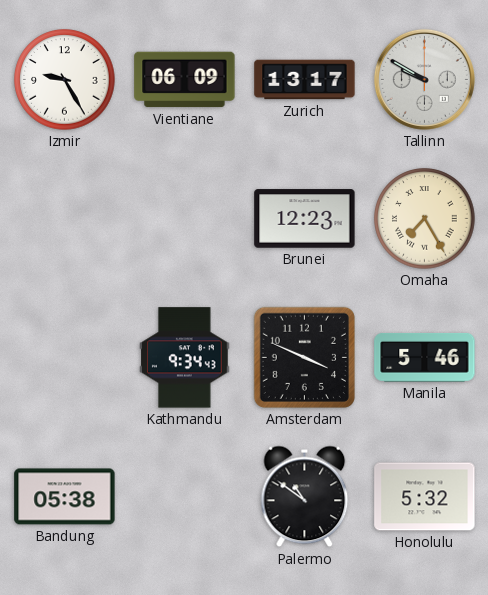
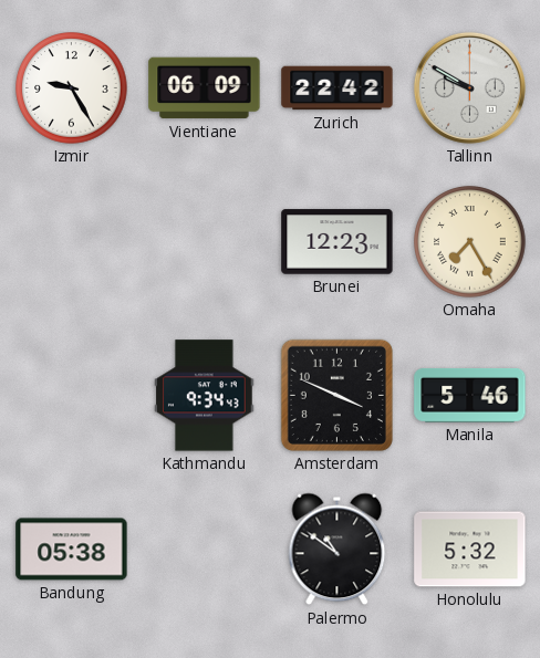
Zurich: 13:17 -> 22:42
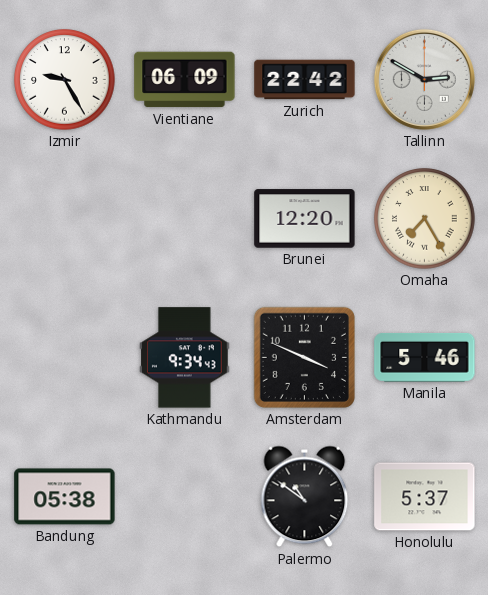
Tallinn: 9:50 -> 2:50
Brunei: 12:23 -> 12:20
Honolulu: 5:32 -> 5:37
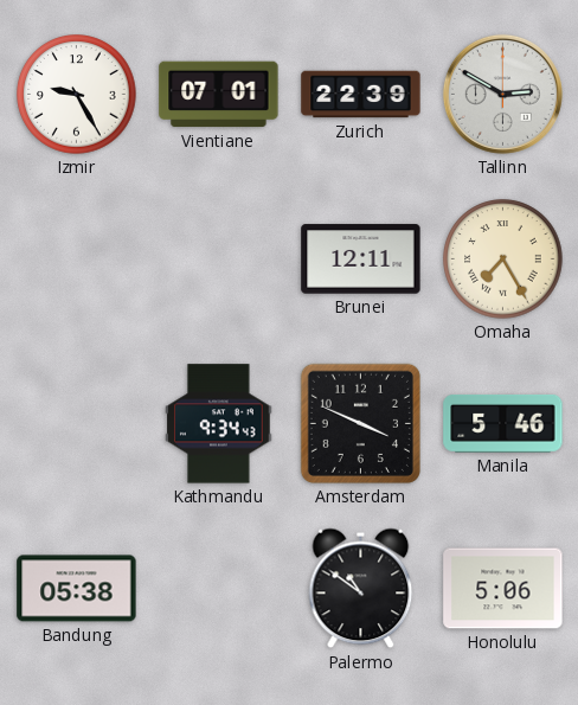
Vientiane: 06:09 -> 07:01
Zurich: 22:42 -> 22:39
Brunei: 12:20 -> 12:11
Honolulu: 5:37 -> 5:06
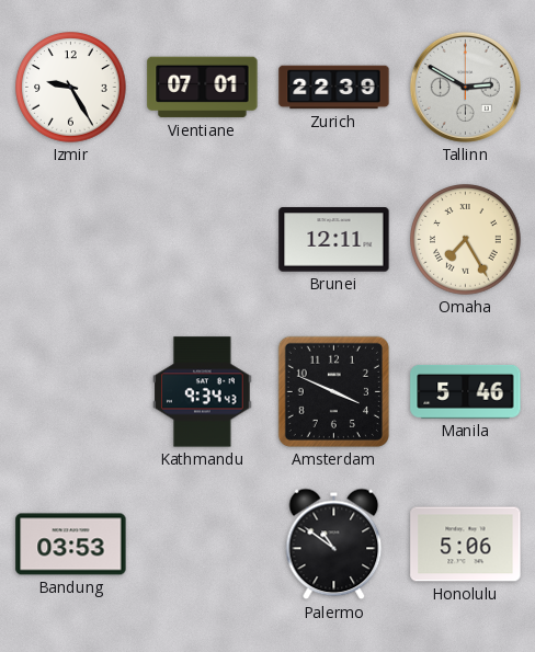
Bandung: 05:38 -> 03:53
